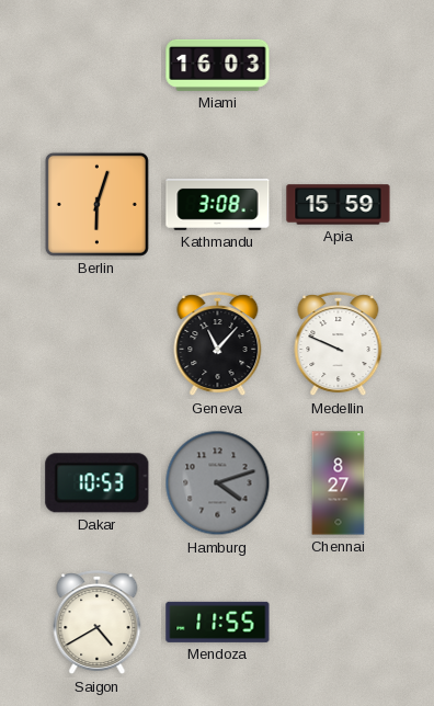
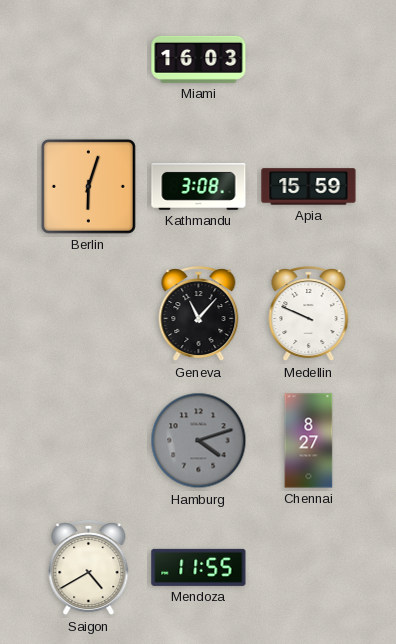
Dakar: 10:53 -> none
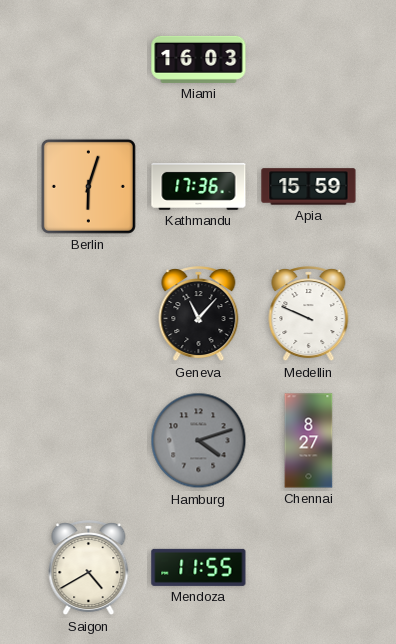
Kathmandu: 3:08 -> 17:36
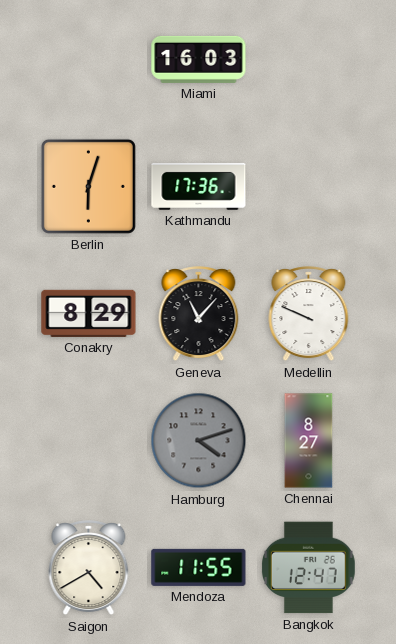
Apia: 15:59 -> none
Conakry: none -> 8:29
Bangkok: none -> 12:47
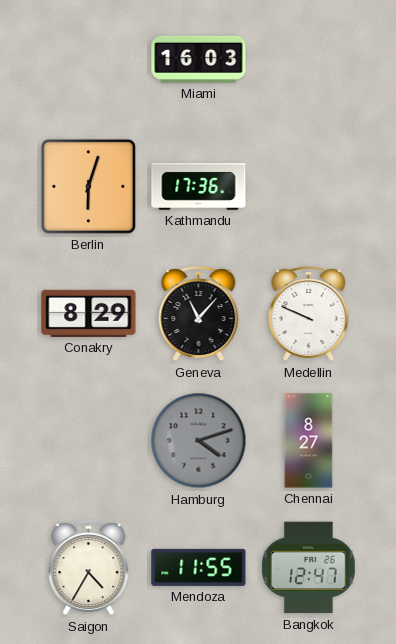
Saigon: 4:40 -> 4:35
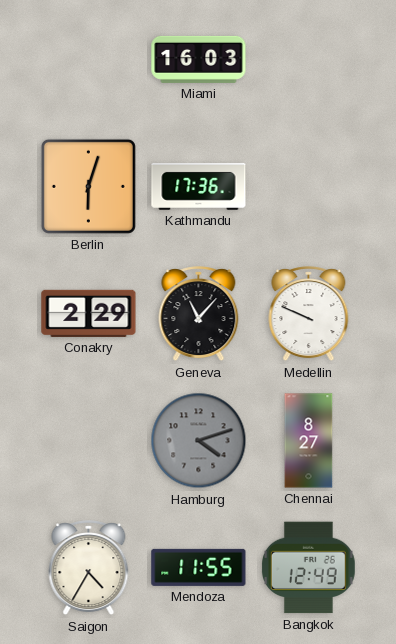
Conakry: 8:29 -> 2:29
Bangkok: 12:47 -> 12:49
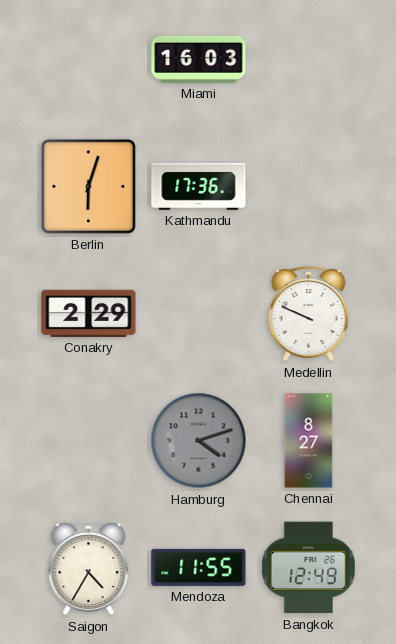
Geneva: 11:07 -> none
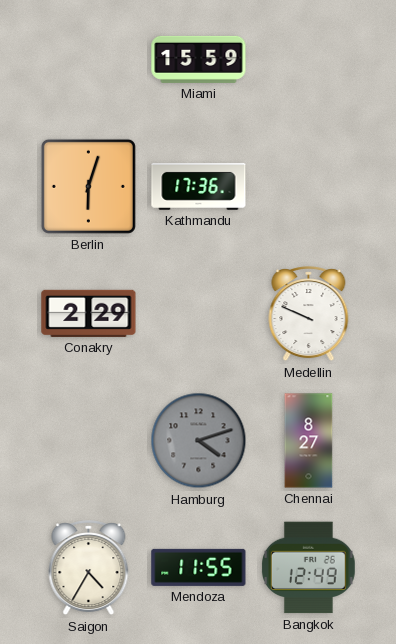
Miami: 16:03 -> 15:59
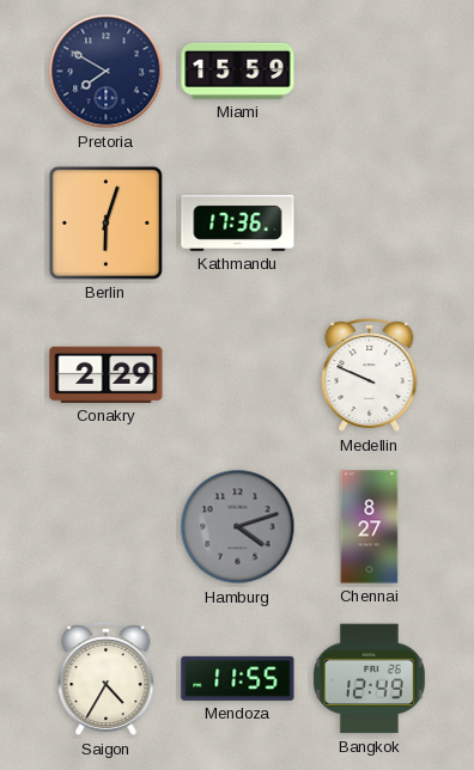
Pretoria: none -> 7:50
